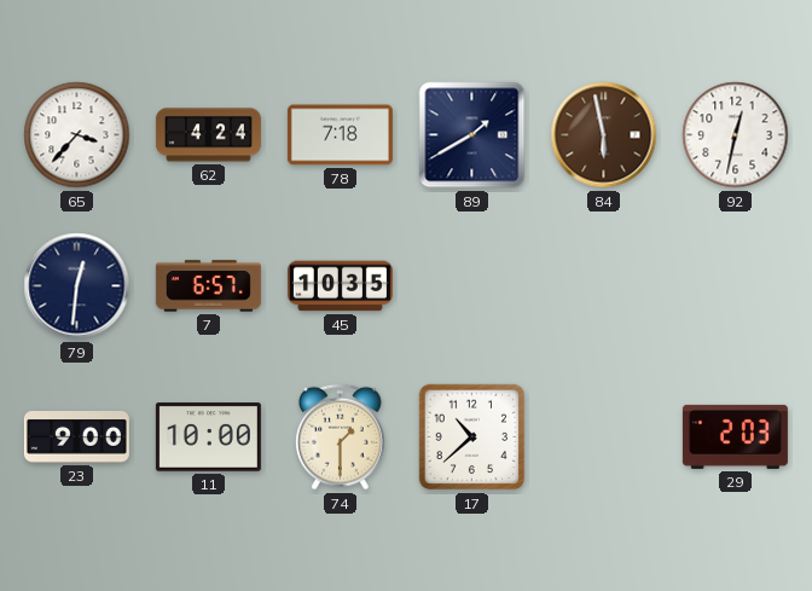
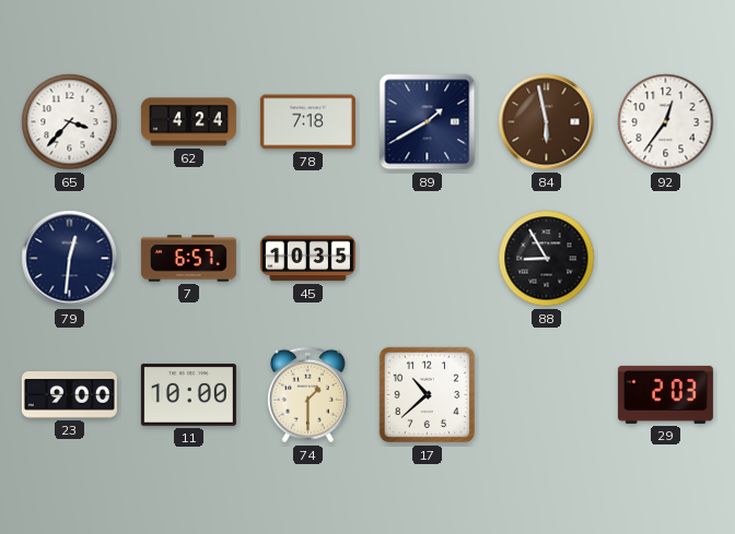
92: 12:32 -> 12:36
88: none -> 8:55
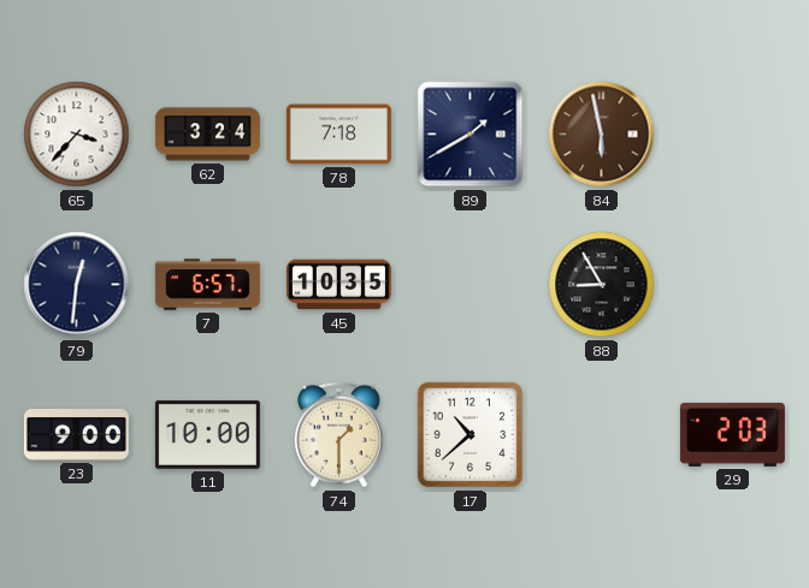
62: 4:24 -> 3:24
92: 12:36 -> none
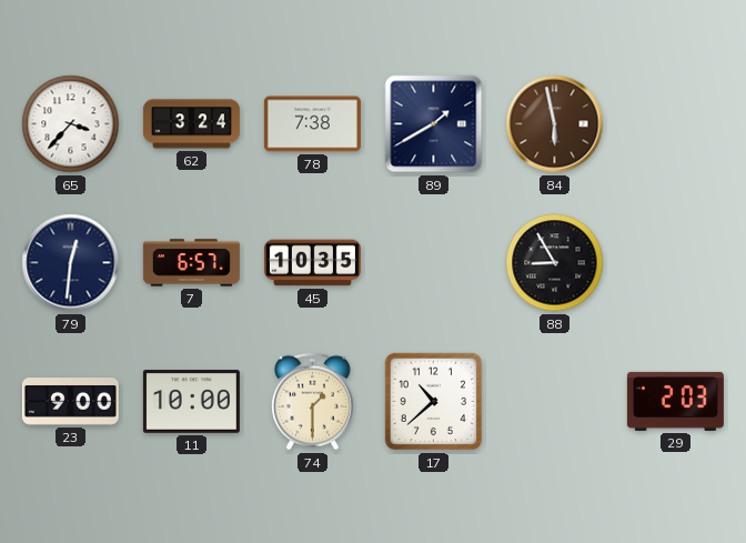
78: 7:18 -> 7:38
